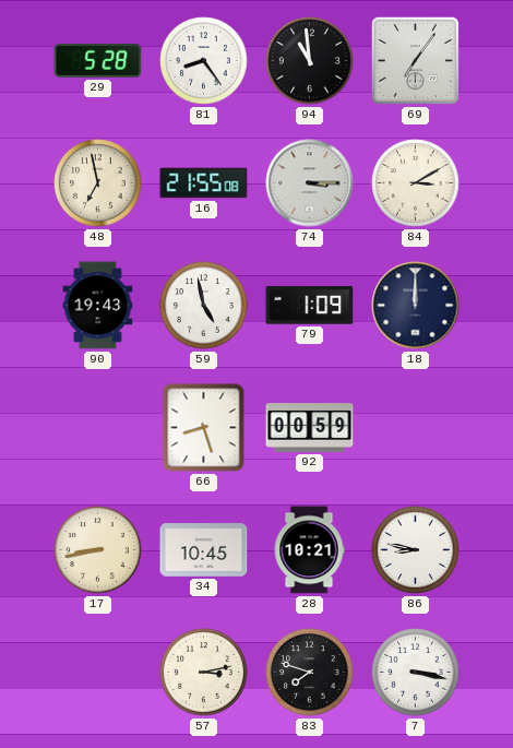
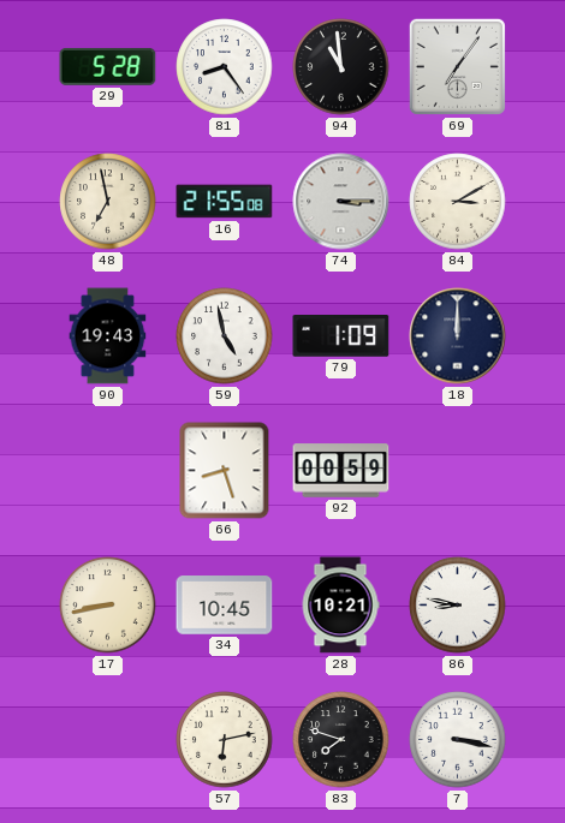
57: 3:13 -> 6:13
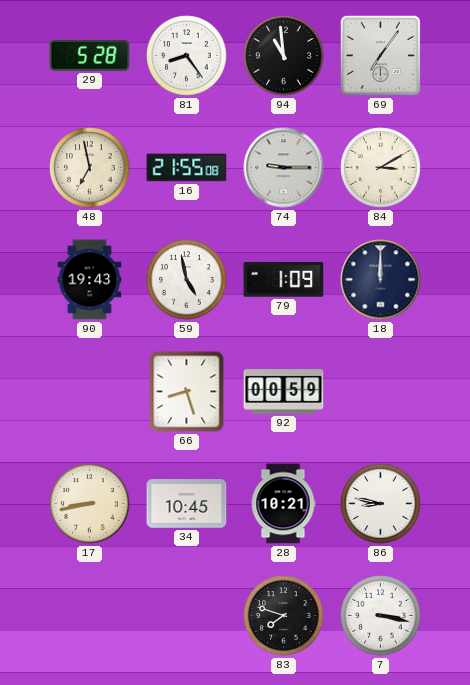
74: 3:15 -> 9:15
57: 6:13 -> none
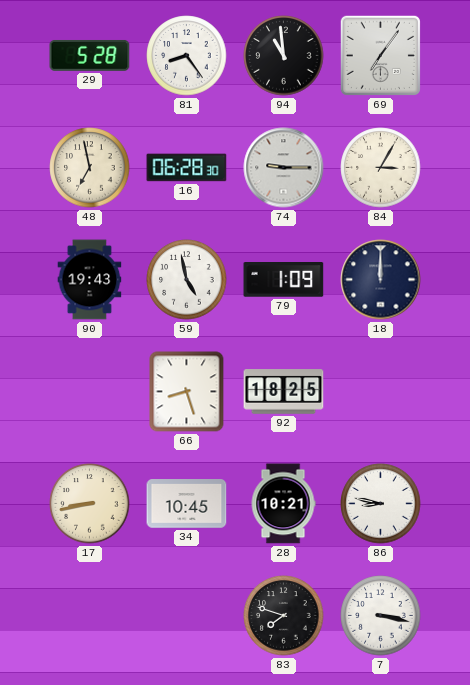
16: 21:55 -> 06:28
84: 3:10 -> 3:05
92: 00:59 -> 18:25
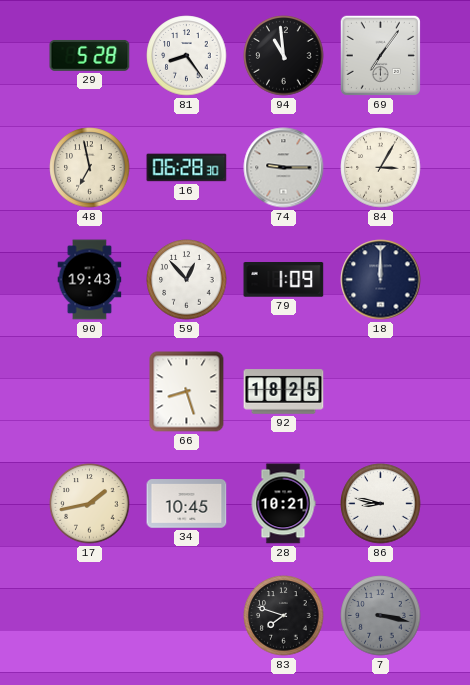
59: 4:58 -> 12:53
17: 8:43 -> 1:43
7 dial: white -> grey
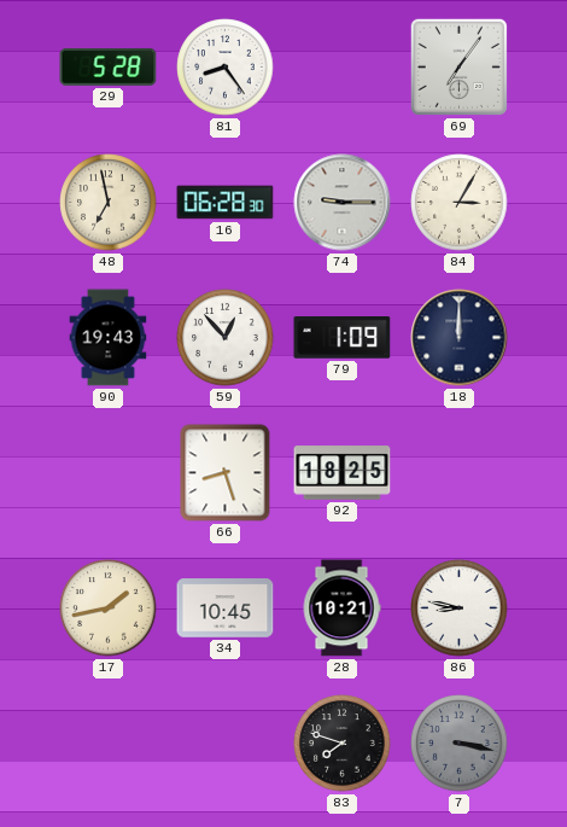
94: 10:59 -> none
